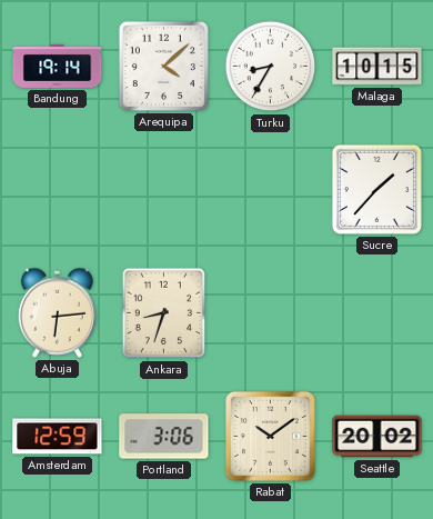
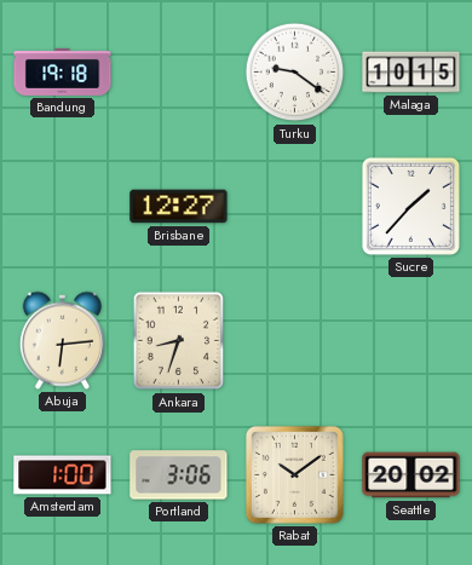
Bandung: 19:14 -> 19:18
Arequipa: 4:08 -> none
Turku: 8:35 -> 9:21
Brisbane: none -> 12:27
Amsterdam: 12:59 -> 1:00
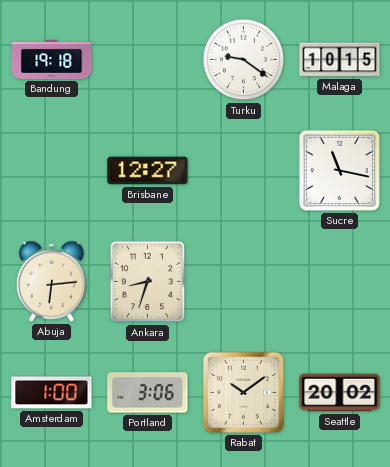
Sucre: 1:37 -> 11:17
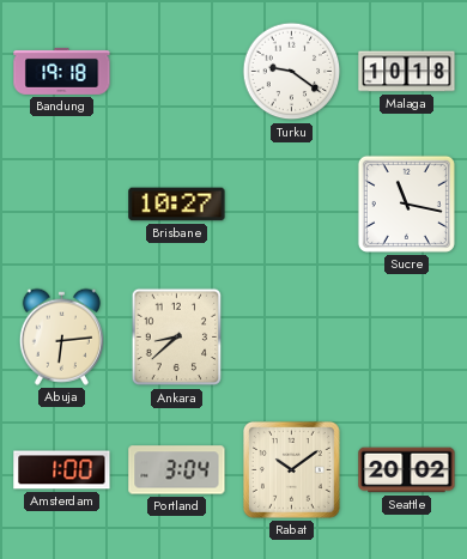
Malaga: 10:15 -> 10:18
Brisbane: 12:27 -> 10:27
Ankara: 8:33 -> 8:38
Portland: 3:06 -> 3:04
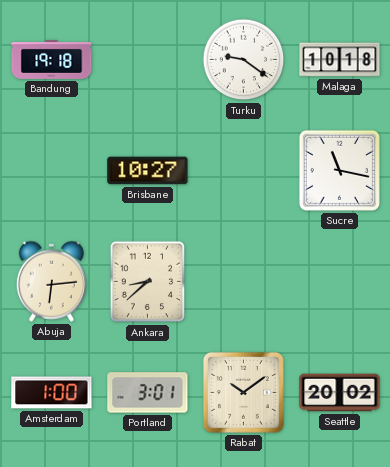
Portland: 3:04 -> 3:01
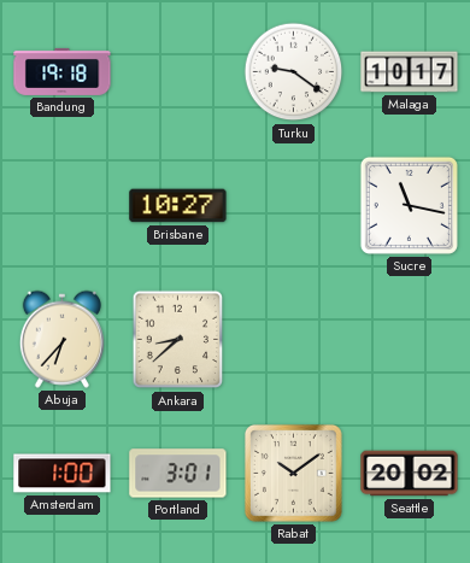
Malaga: 10:18 -> 10:17
Abuja: 6:14 -> 6:37
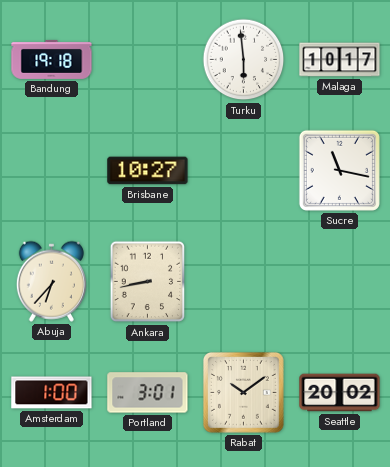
Turku: 9:21 -> 5:59
Ankara: 8:38 -> 8:43
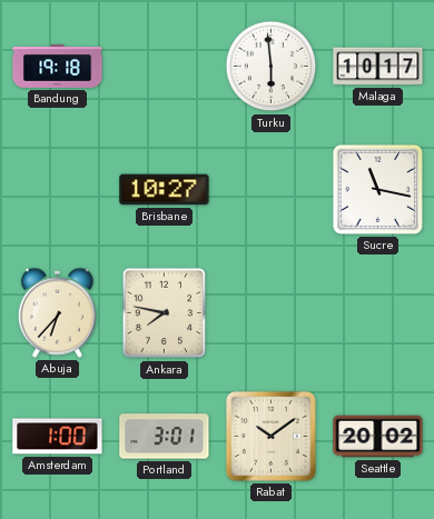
Ankara: 8:43 -> 7:47
